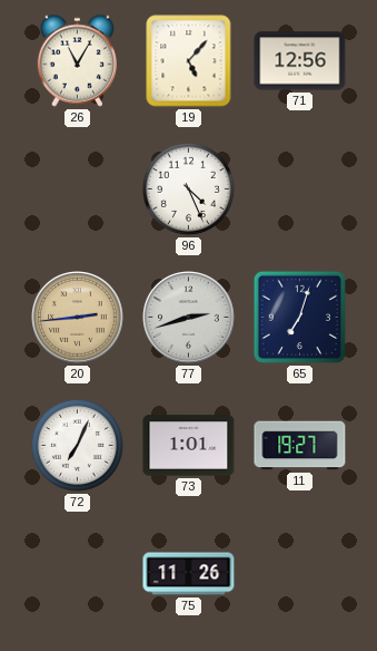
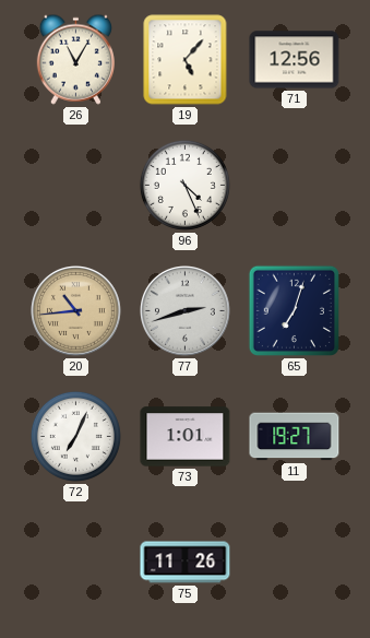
20: 2:44 -> 10:44
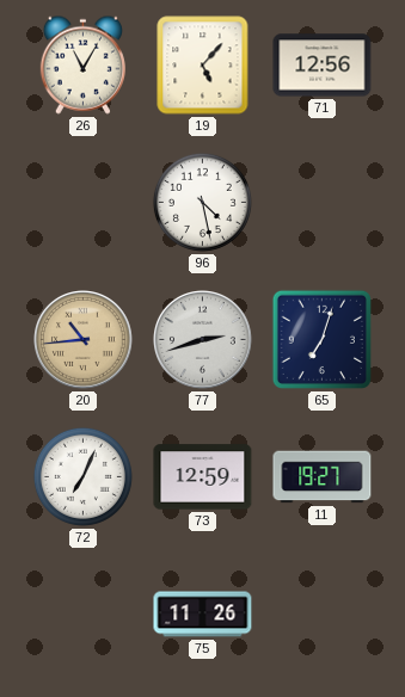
96: 4:26 -> 4:28
73: 1:01 -> 12:59
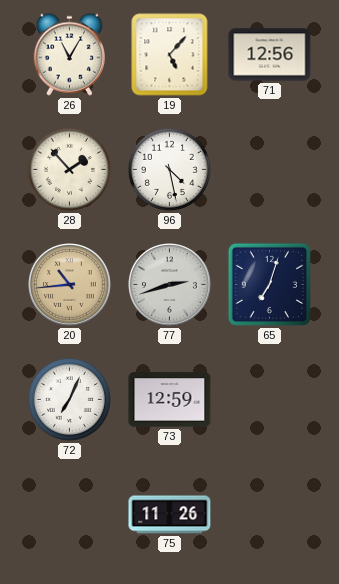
28: none -> 1:53
11: 19:27 -> none
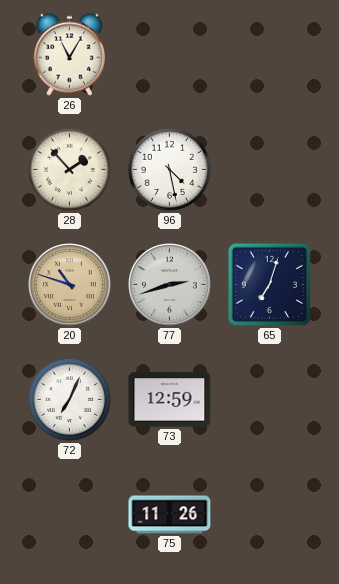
19: 5:07 -> none
71: 12:56 -> none
20: 10:44 -> 10:48
